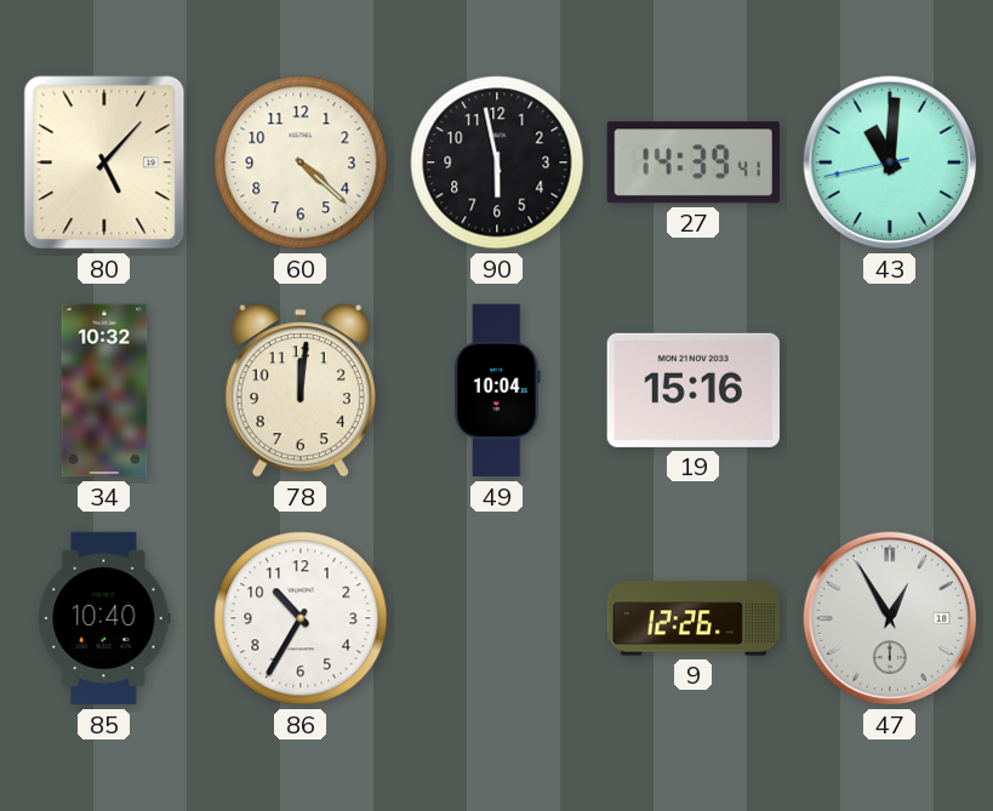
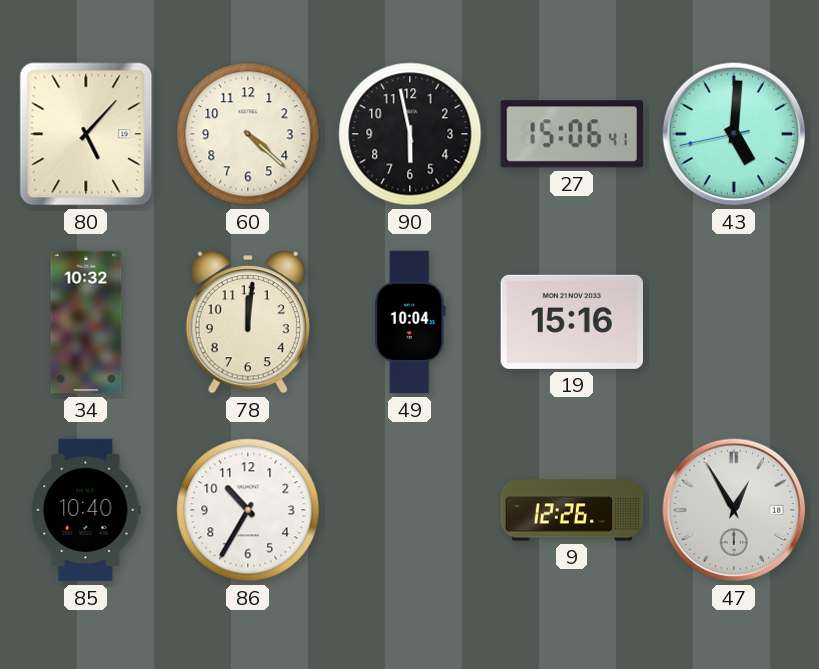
27: 14:39 -> 15:06
43: 11:00 -> 5:00
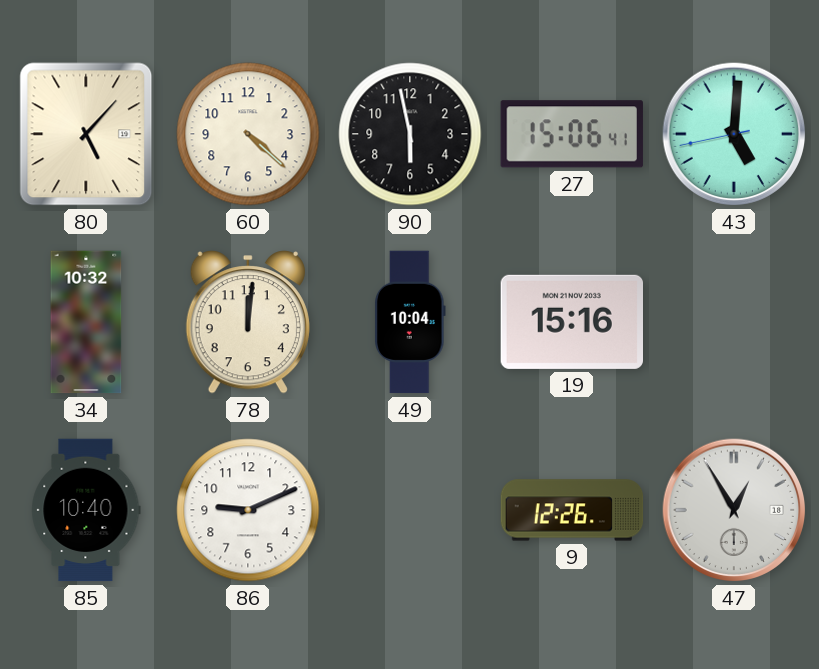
86: 10:35 -> 9:11
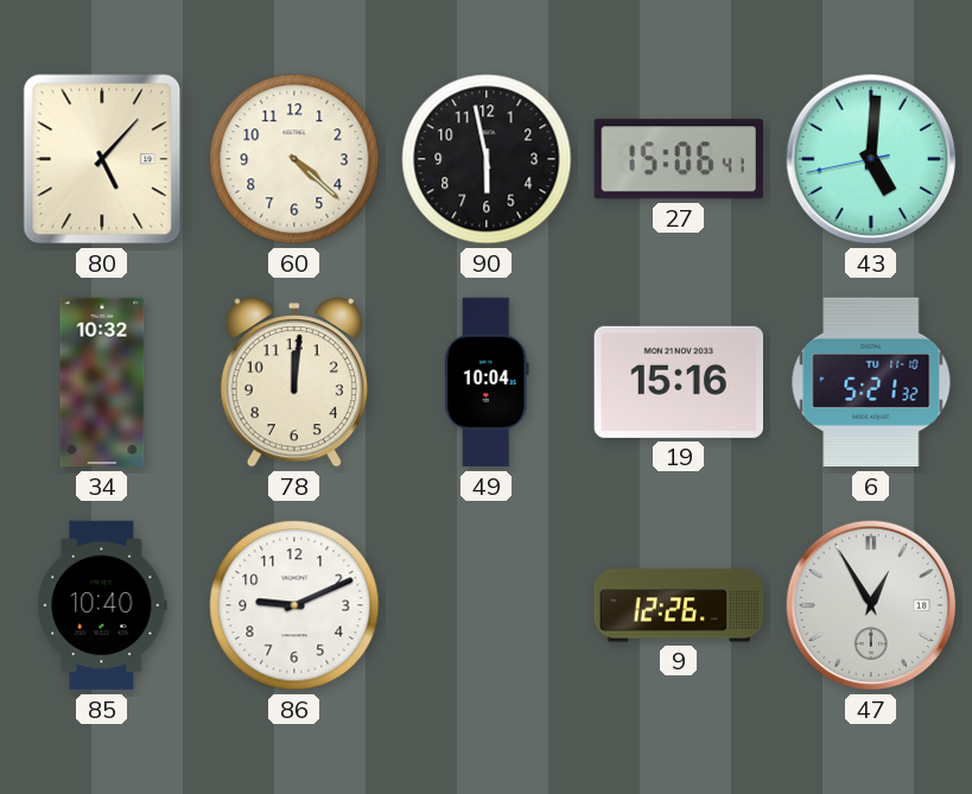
6: none -> 5:21
